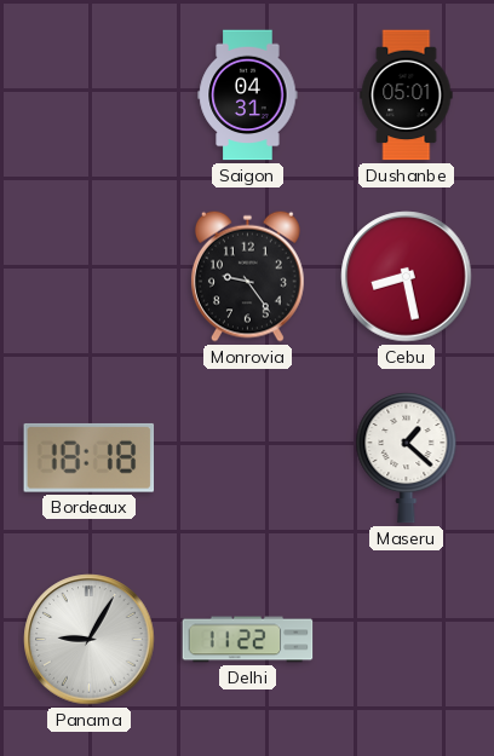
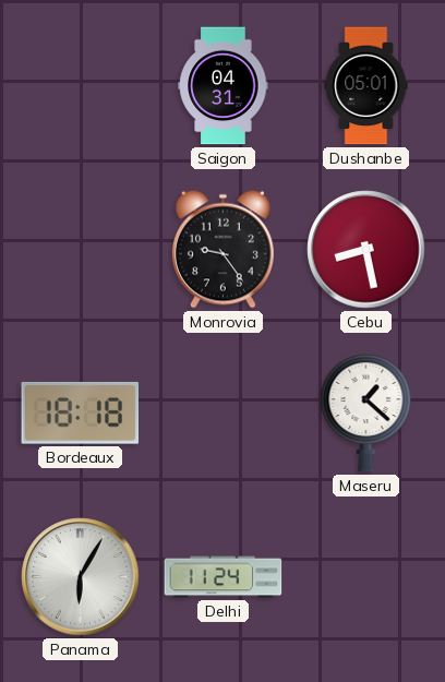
Panama: 9:05 -> 6:05
Delhi: 11:22 -> 11:24
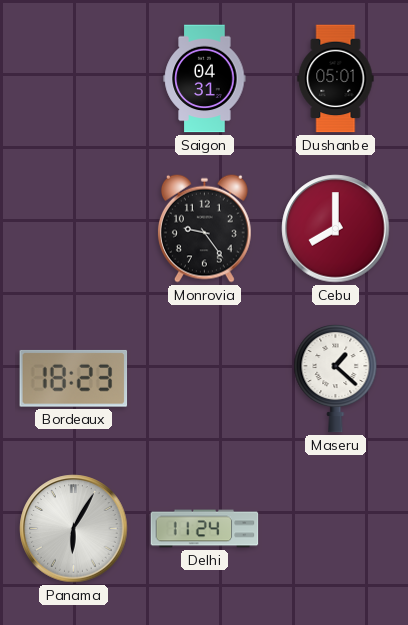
Cebu: 8:28 -> 8:00
Bordeaux: 18:18 -> 18:23
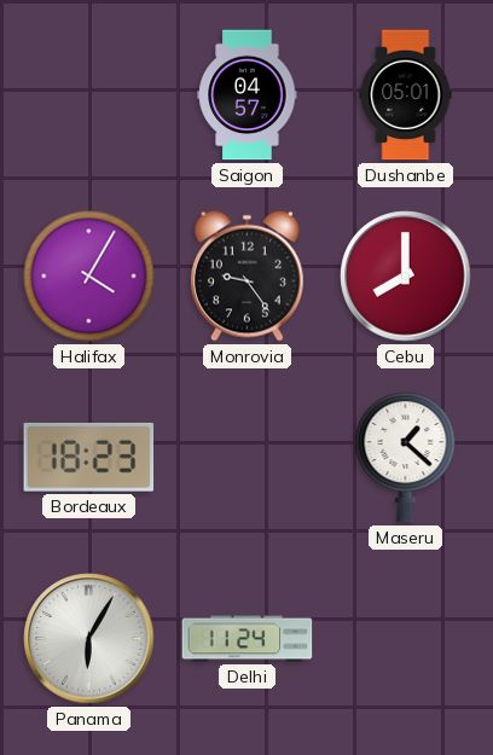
Saigon: 04:31 -> 04:57
Halifax: none -> 4:05
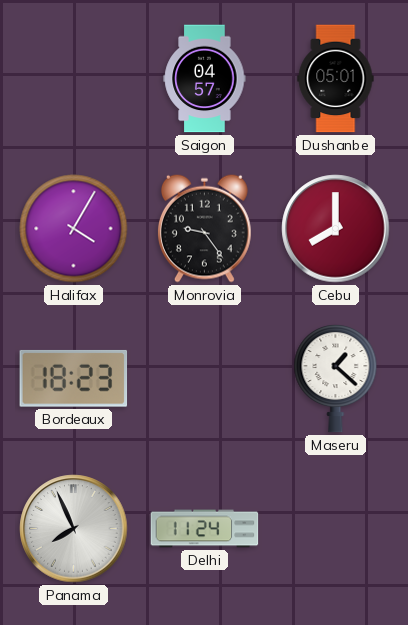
Panama: 6:05 -> 7:56
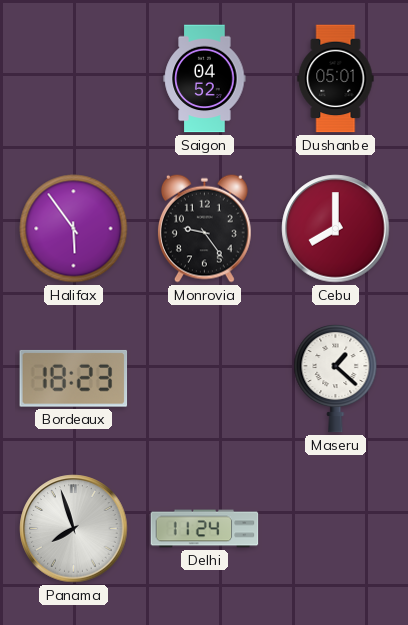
Saigon: 04:57 -> 04:52
Halifax: 4:05 -> 5:54
Panama: 7:56 -> 7:57
